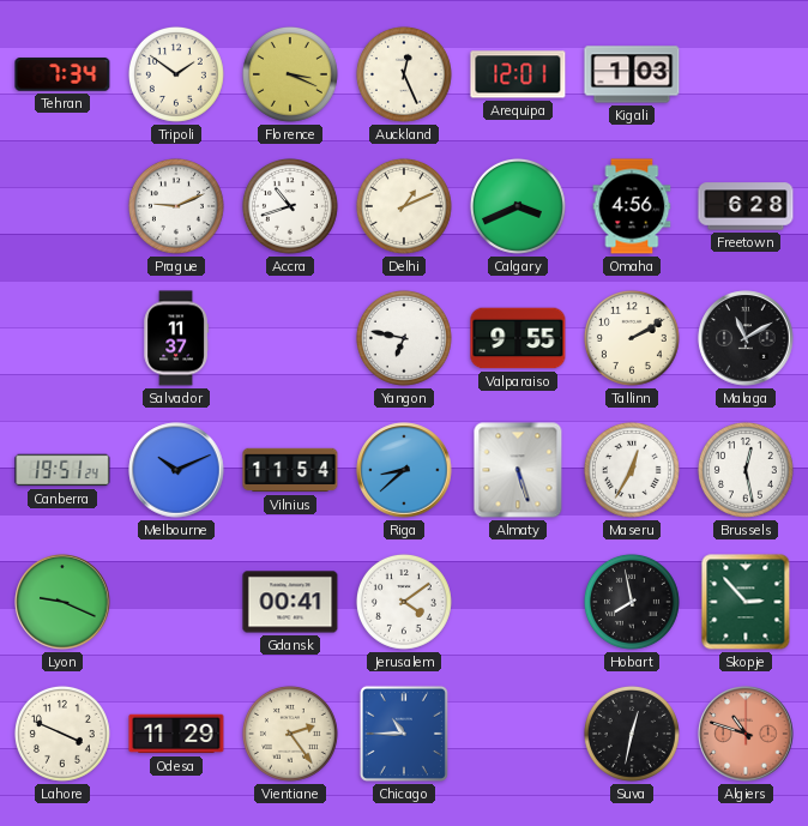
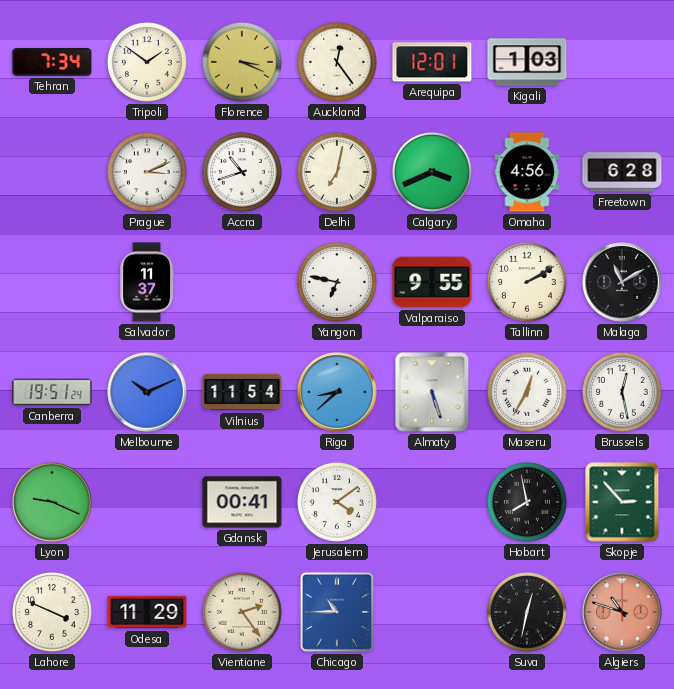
Auckland: 12:26 -> 12:24
Prague: 9:11 -> 3:11
Delhi: 1:11 -> 7:02
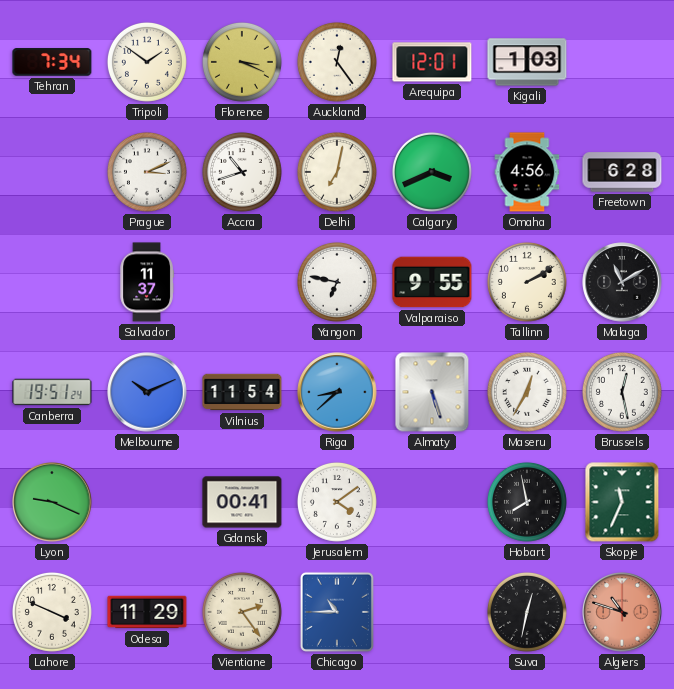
Skopje: 2:53 -> 11:34
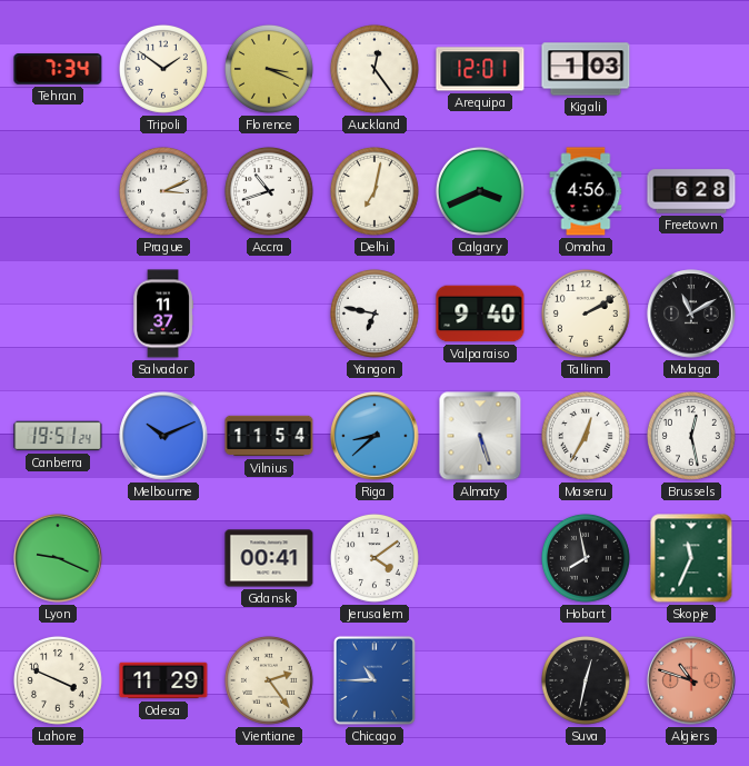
Valparaiso: 9:55 -> 9:40
